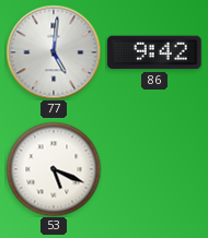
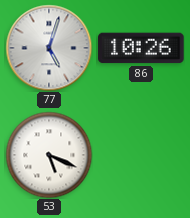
77: 5:01 -> 5:03
86: 9:42 -> 10:26
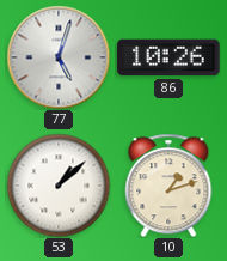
53: 5:19 -> 1:08
10: none -> 1:12
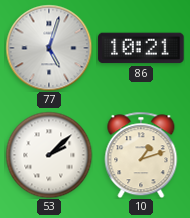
86: 10:26 -> 10:21
53: 1:08 -> 2:08
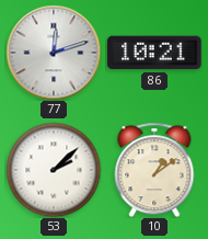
77: 5:03 -> 12:12
10: 1:12 -> 1:09
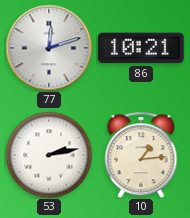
53: 2:08 -> 2:13
10: 1:09 -> 1:14
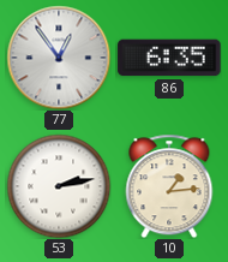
77: 12:12 -> 12:54
86: 10:21 -> 6:35
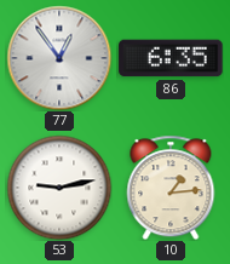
53: 2:13 -> 9:13
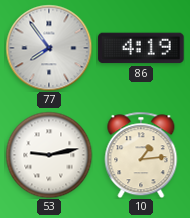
77: 12:54 -> 7:54
86: 6:35 -> 4:19
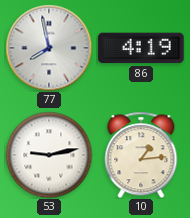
77: 7:54 -> 7:58
